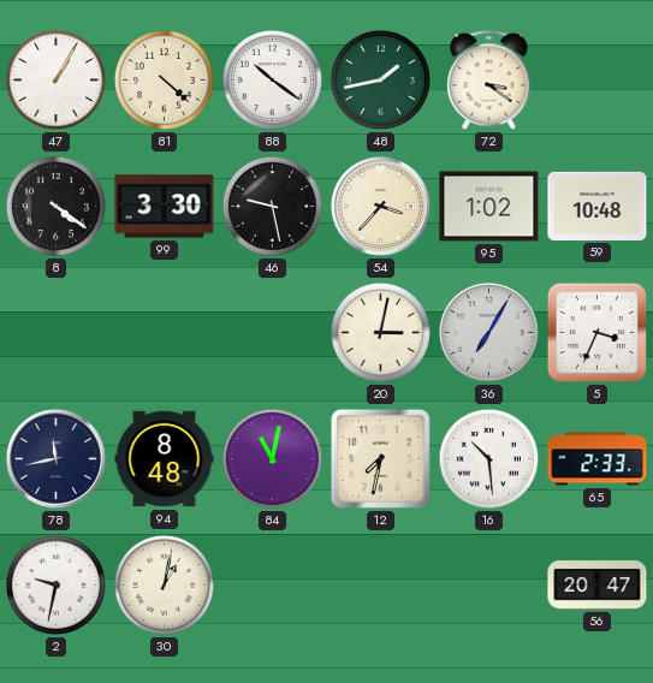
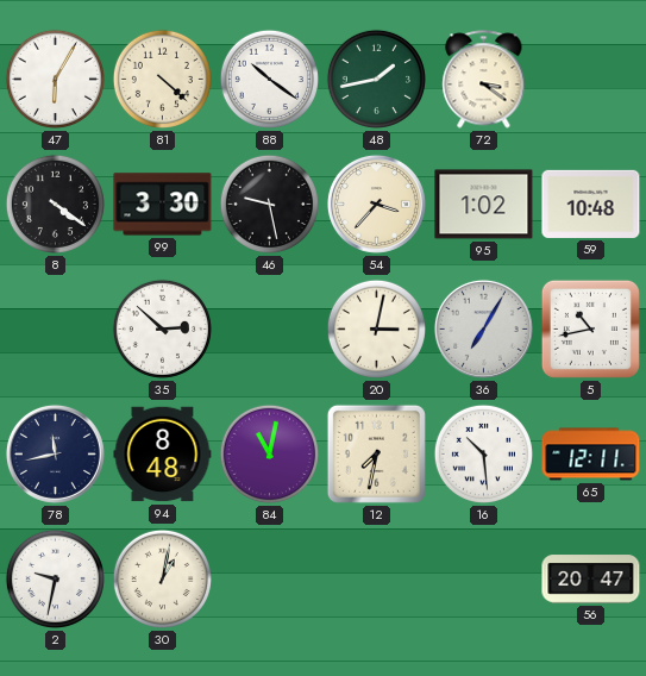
47: 1:05 -> 6:05
35: none -> 2:52
5: 3:34 -> 10:43
65: 2:33 -> 12:11
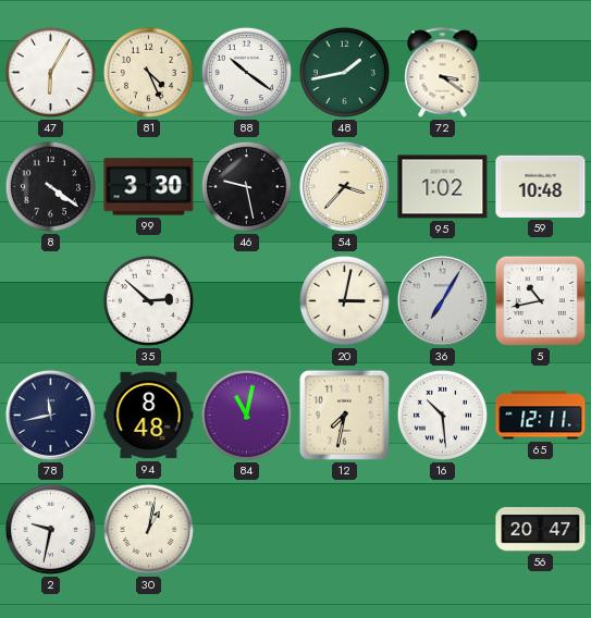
81: 4:22 -> 4:26
